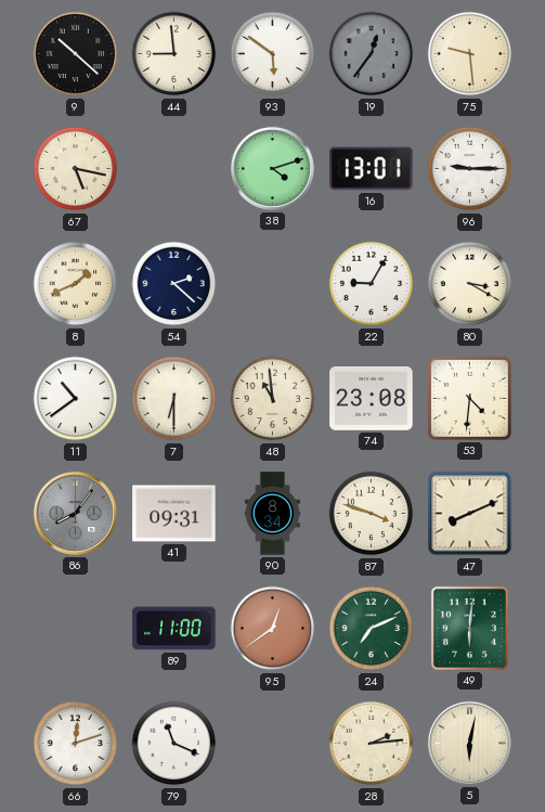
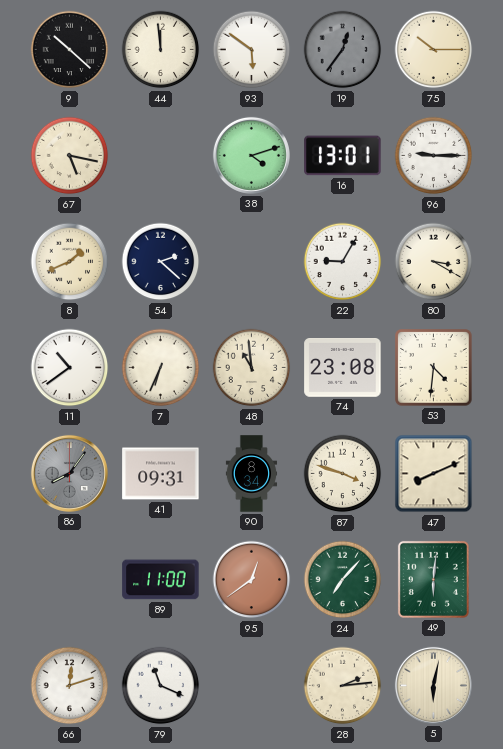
44: 8:59 -> 11:59
75: 9:29 -> 10:15
7: 6:30 -> 6:34
24: 7:11 -> 7:07
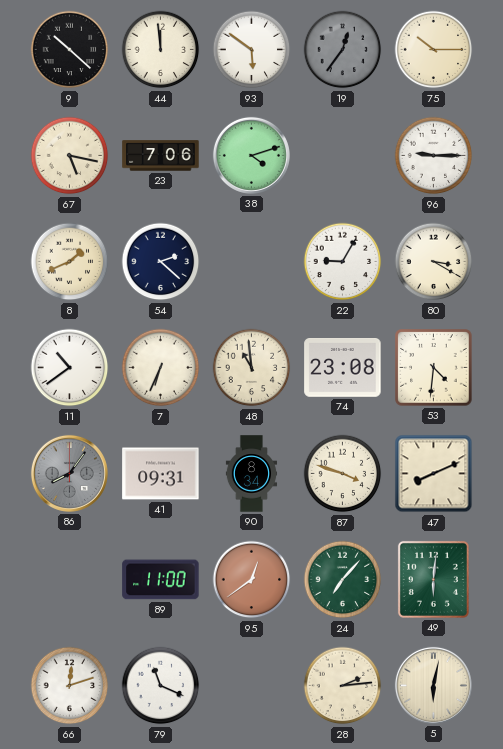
23: none -> 7:06
16: 13:01 -> none
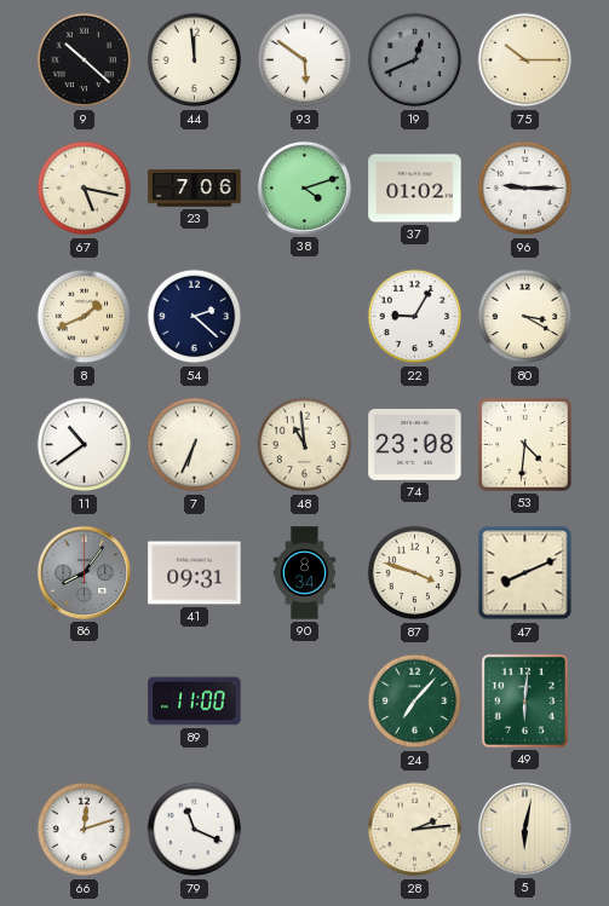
19: 12:36 -> 12:41
37: none -> 01:02
95: 12:39 -> none
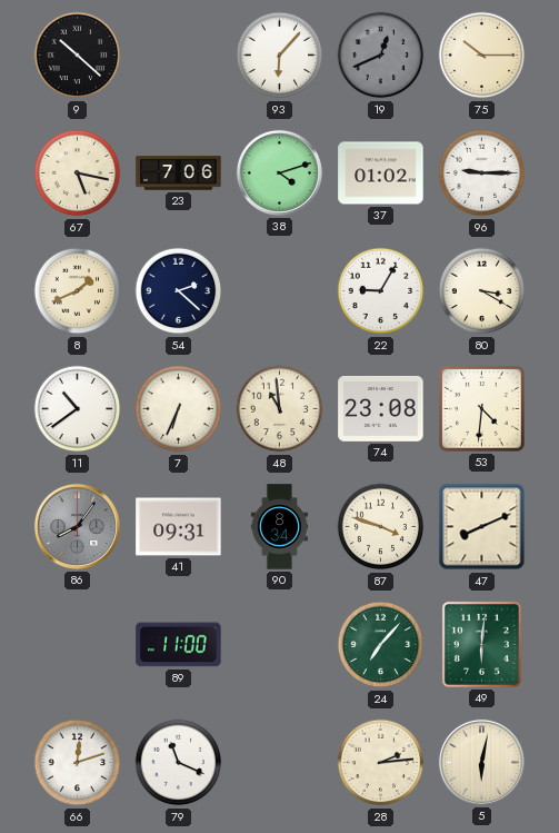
44: 11:59 -> none
93: 5:51 -> 6:07
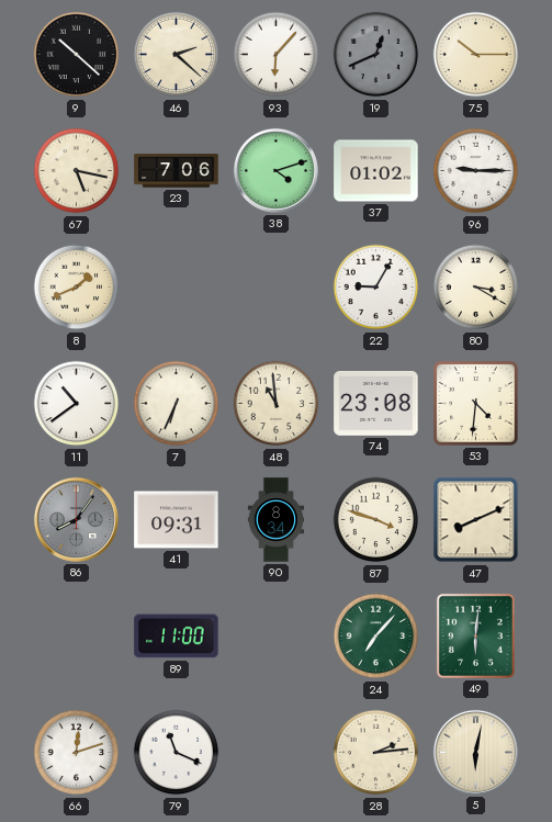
46: none -> 2:22
54: 2:22 -> none
